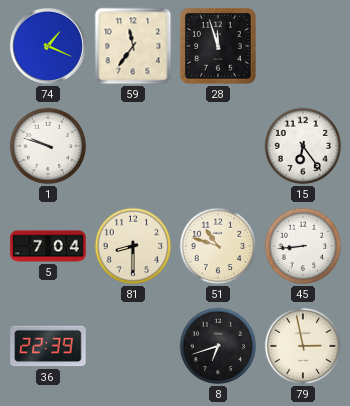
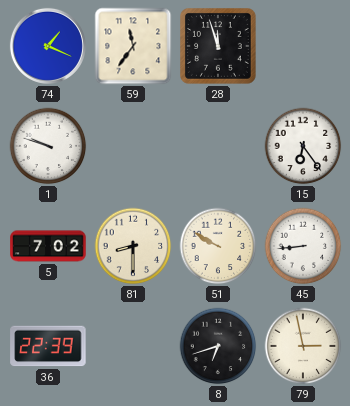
5: 7:04 -> 7:02
51: 10:48 -> 9:50
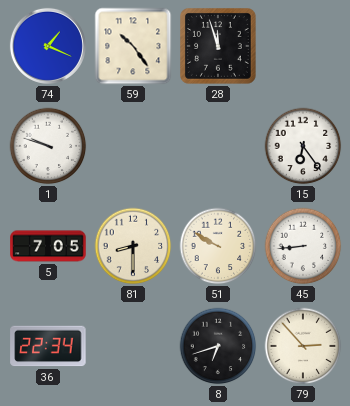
59: 11:36 -> 10:24
5: 7:02 -> 7:05
36: 22:39 -> 22:34
79: 2:58 -> 2:53
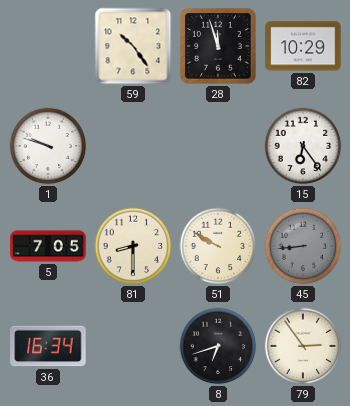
74: 1:19 -> none
82: none -> 10:29
45 dial: white -> grey
36: 22:34 -> 16:34
79: 2:53 -> 2:54
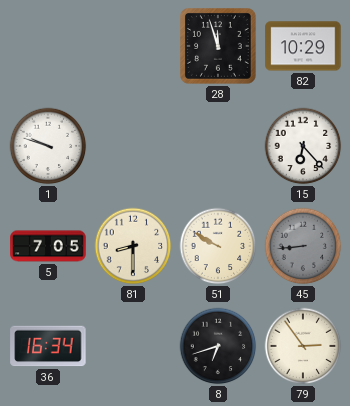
59: 10:24 -> none
15: 6:24 -> 6:23
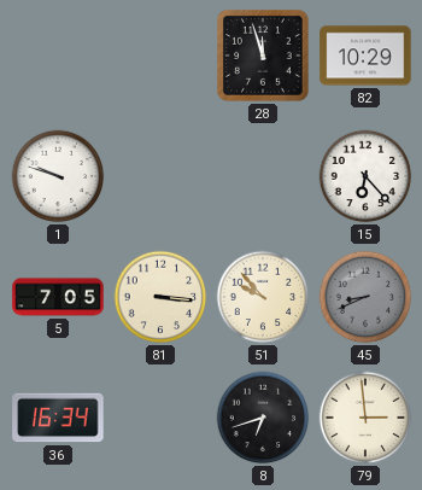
81: 8:30 -> 3:16
51: 9:50 -> 9:53
45: 8:44 -> 8:41
79: 2:54 -> 2:59
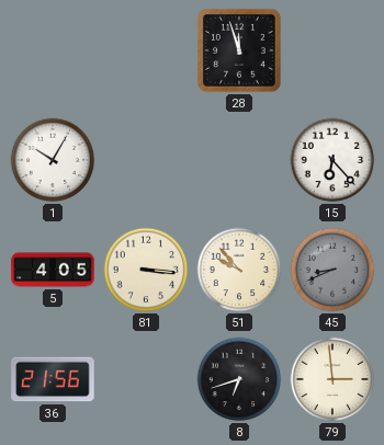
82: 10:29 -> none
1: 9:48 -> 10:05
5: 7:05 -> 4:05
36: 16:34 -> 21:56
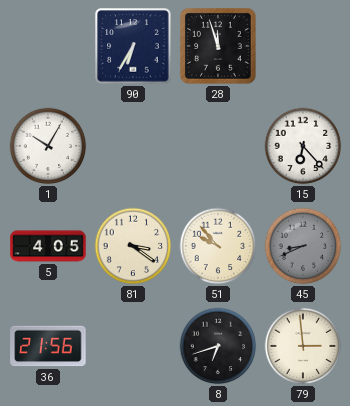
90: none -> 6:35
81: 3:16 -> 3:21
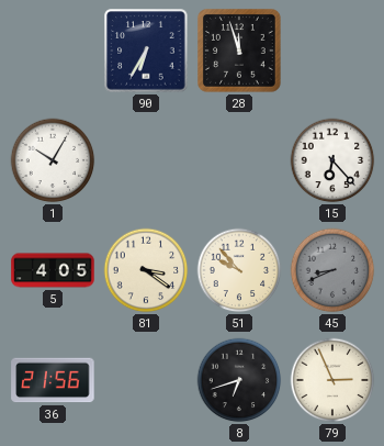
79: 2:59 -> 2:56
